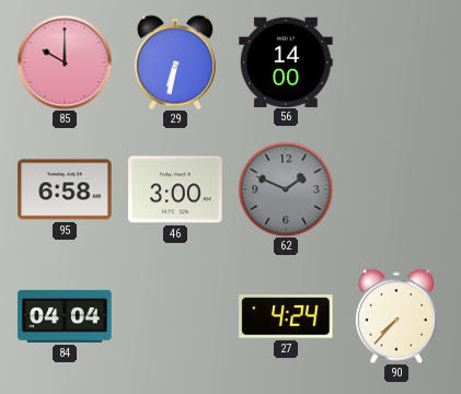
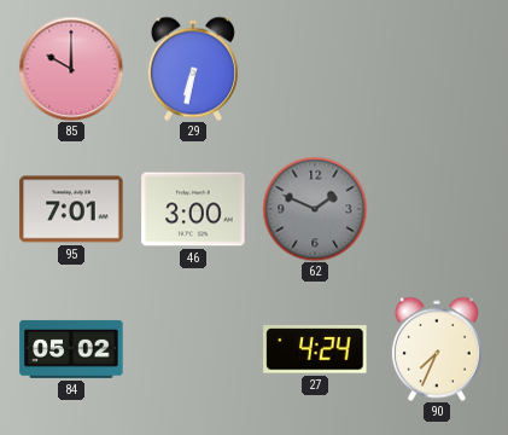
56: 14:00 -> none
95: 6:58 -> 7:01
84: 04:04 -> 05:02
90: 7:37 -> 7:34
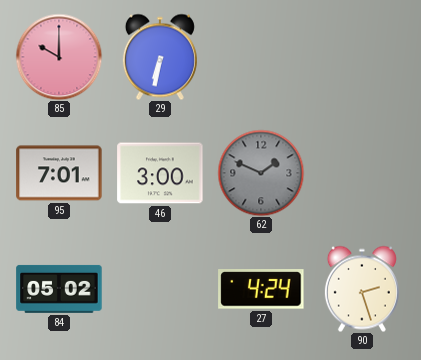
90: 7:34 -> 2:27
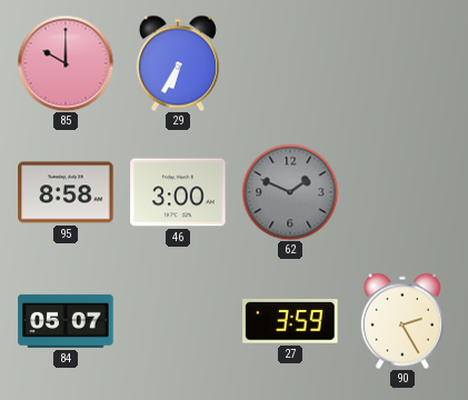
29: 6:32 -> 6:35
95: 7:01 -> 8:58
84: 05:02 -> 05:07
27: 4:24 -> 3:59
90: 2:27 -> 2:25
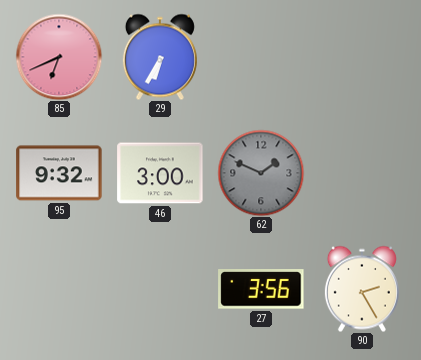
85: 10:00 -> 6:41
95: 8:58 -> 9:32
84: 05:07 -> none
27: 3:59 -> 3:56
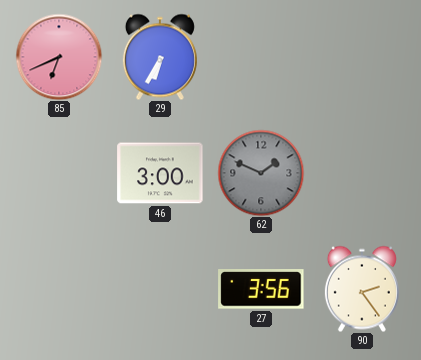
95: 9:32 -> none
90: 2:25 -> 2:24
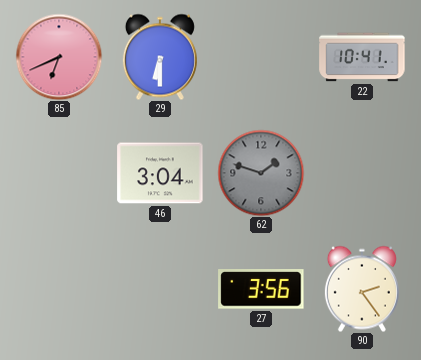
29: 6:35 -> 6:30
22: none -> 10:41
46: 3:00 -> 3:04
62: 1:49 -> 1:48
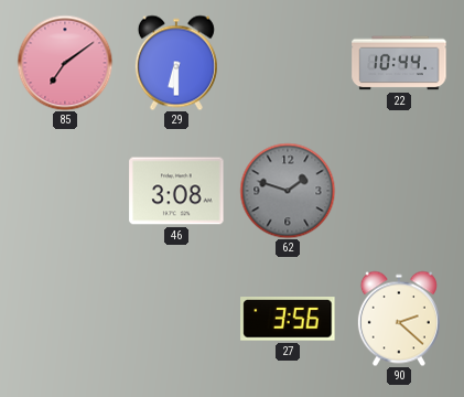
85: 6:41 -> 7:09
22: 10:41 -> 10:44
46: 3:04 -> 3:08
90: 2:24 -> 2:22
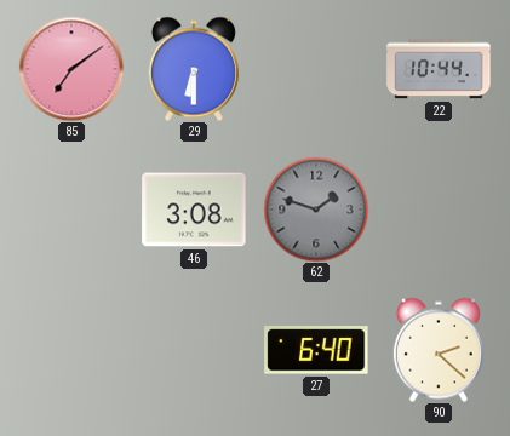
27: 3:56 -> 6:40
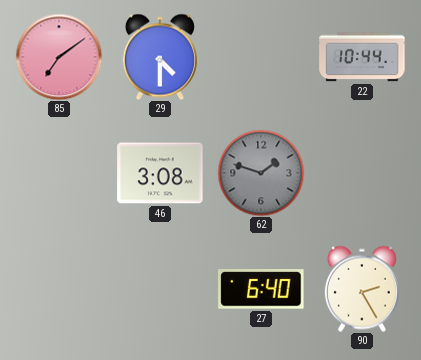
29: 6:30 -> 4:30
90: 2:22 -> 2:25
